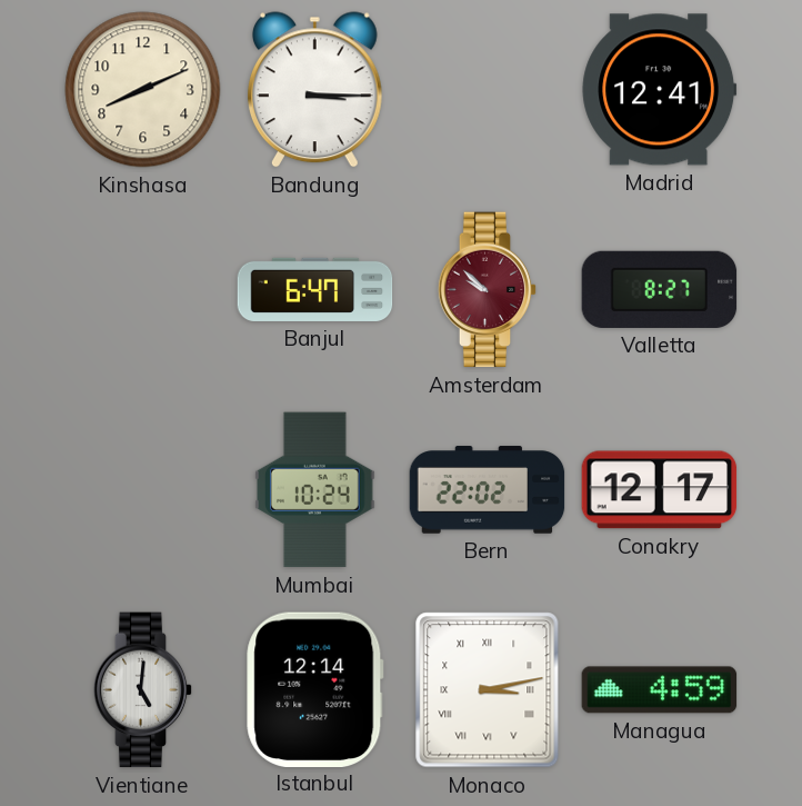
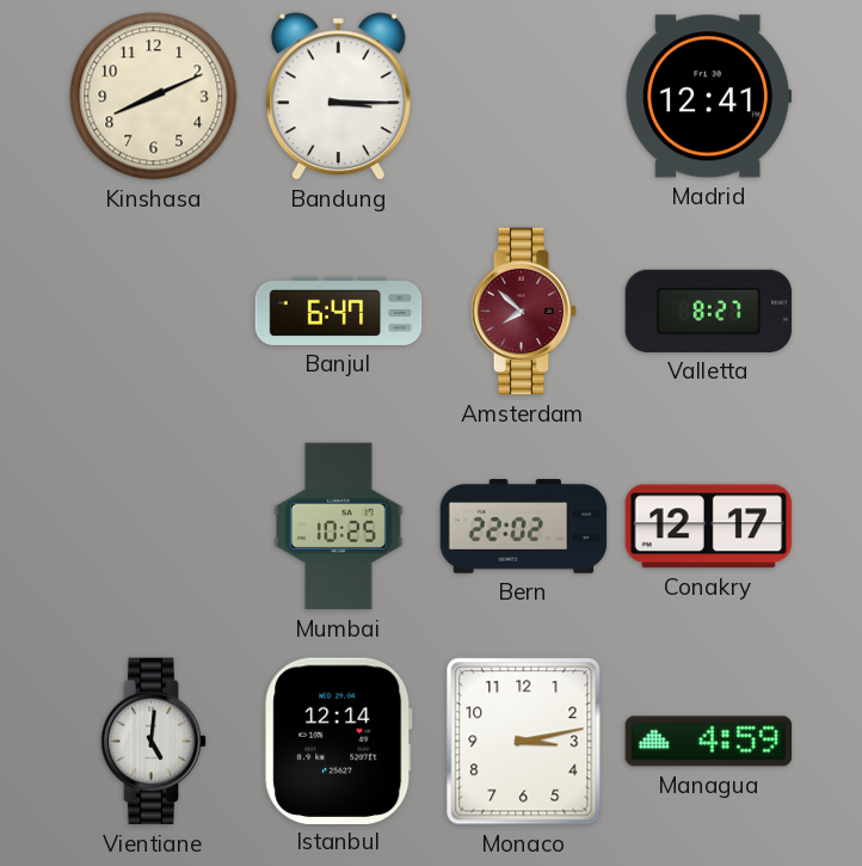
Amsterdam: 9:52 -> 7:52
Mumbai: 10:24 -> 10:25
Monaco numerals: Roman -> Arabic
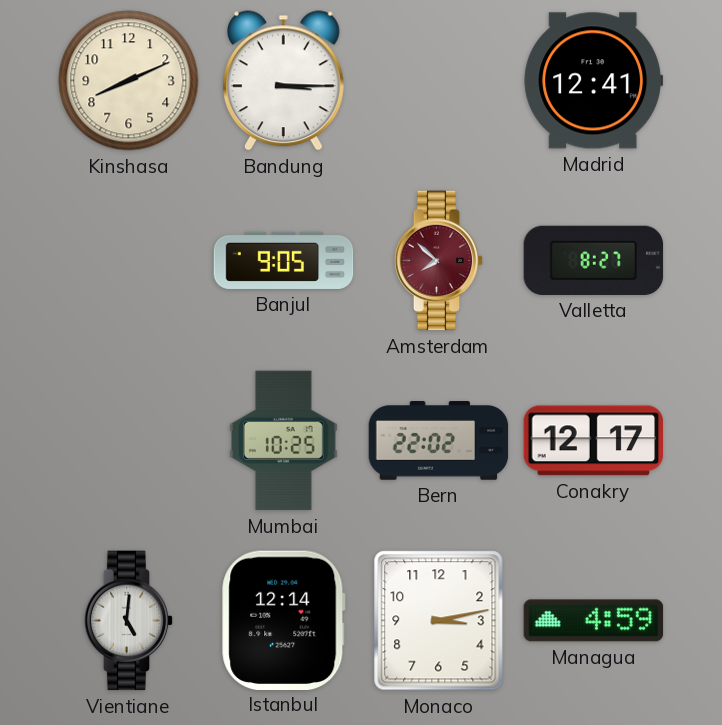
Banjul: 6:47 -> 9:05
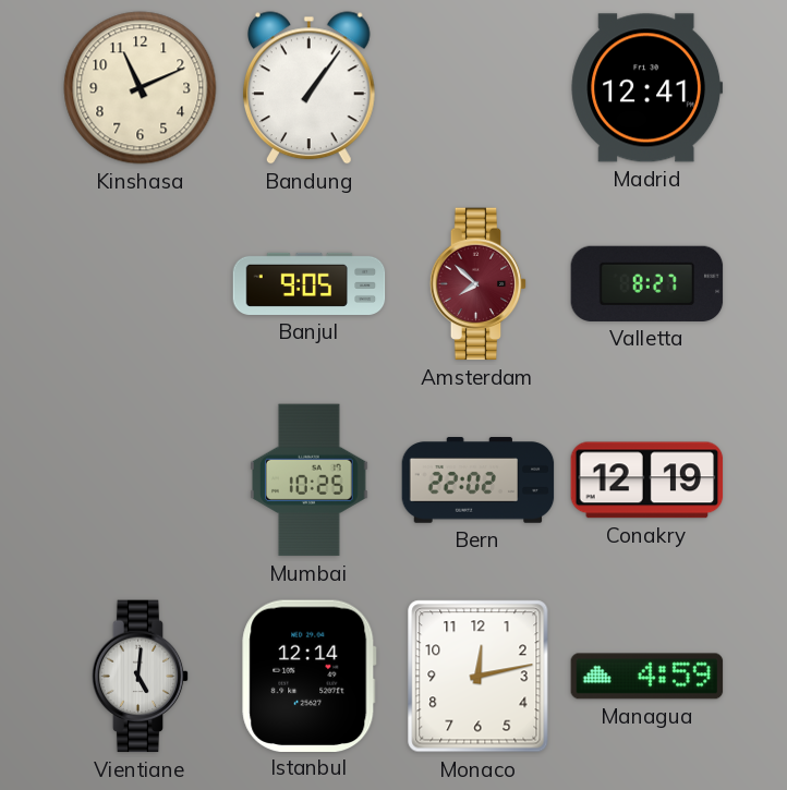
Kinshasa: 8:11 -> 11:11
Bandung: 3:15 -> 1:06
Conakry: 12:17 -> 12:19
Monaco: 3:13 -> 12:13
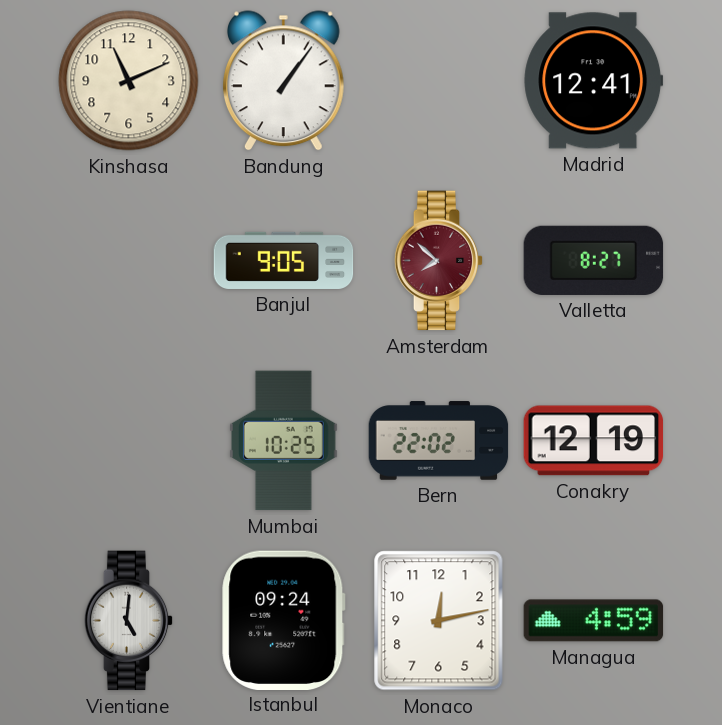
Istanbul: 12:14 -> 09:24
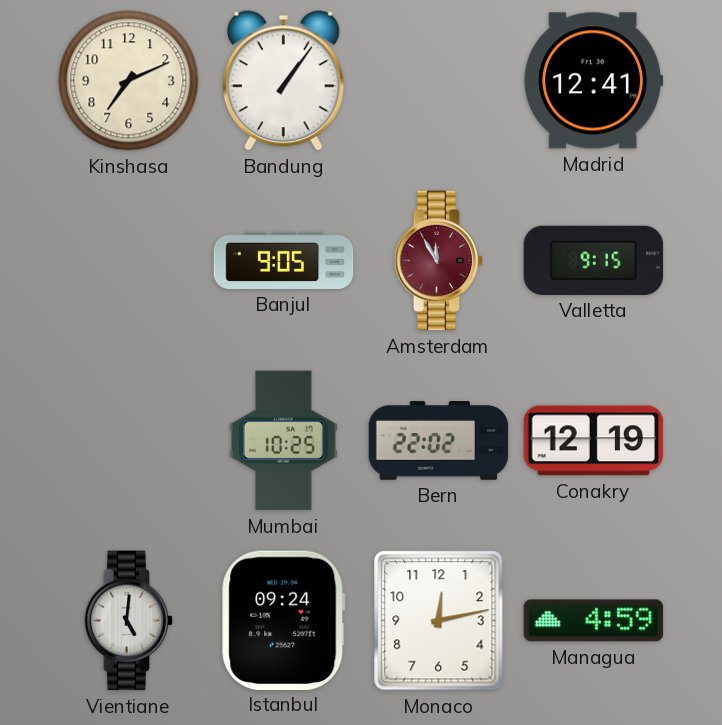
Kinshasa: 11:11 -> 7:11
Amsterdam: 7:52 -> 11:55
Valletta: 8:27 -> 9:15
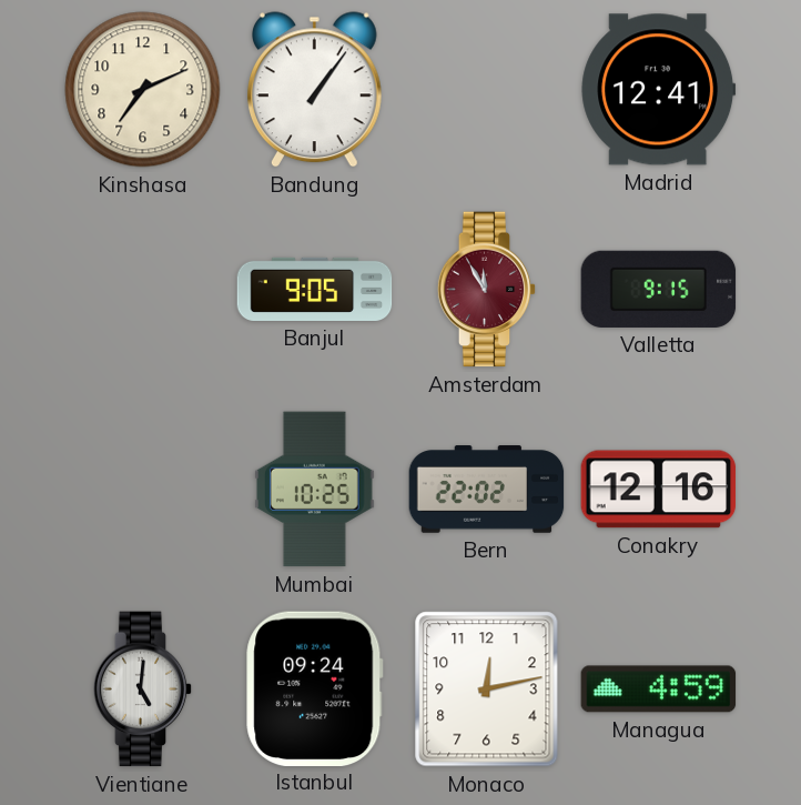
Conakry: 12:19 -> 12:16
